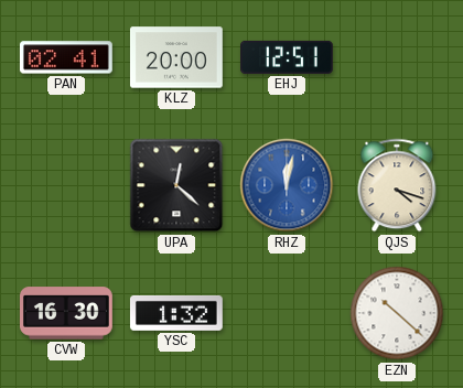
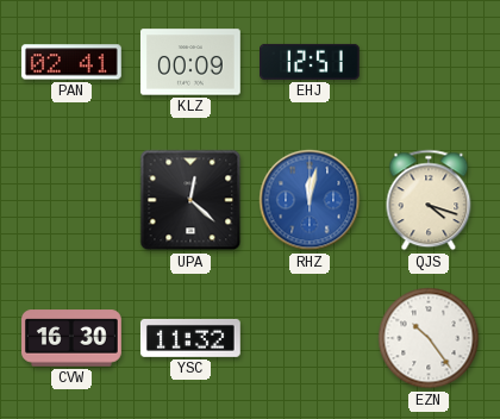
KLZ: 20:00 -> 00:09
YSC: 1:32 -> 11:32
EZN: 10:22 -> 10:24
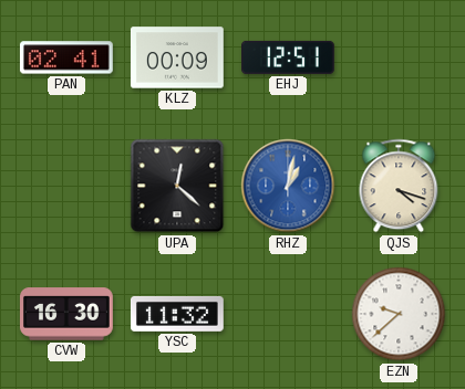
RHZ: 12:02 -> 1:02
EZN: 10:24 -> 9:38
